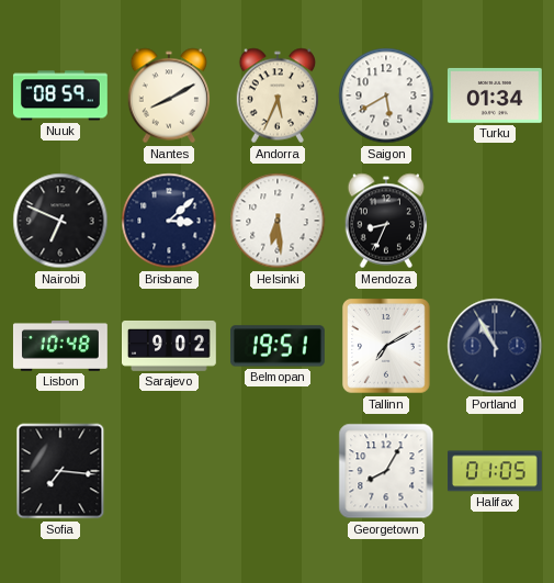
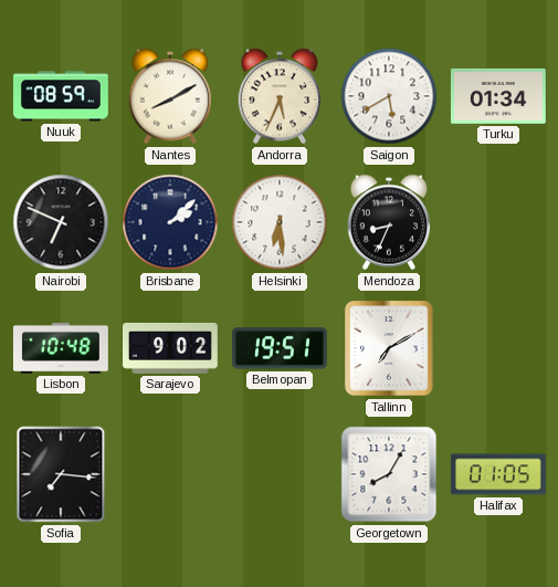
Brisbane: 3:08 -> 2:08
Portland: 10:55 -> none
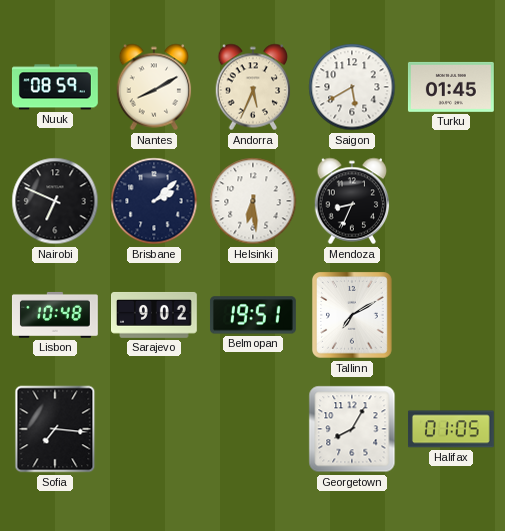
Turku: 01:34 -> 01:45
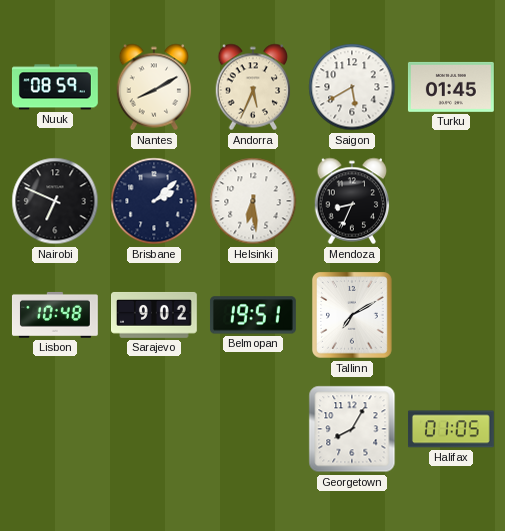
Sofia: 7:16 -> none
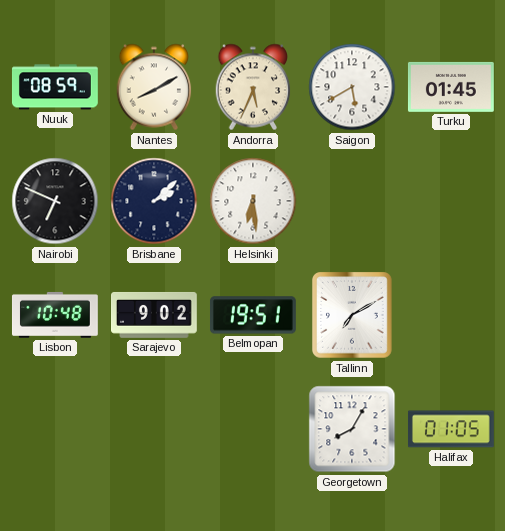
Mendoza: 8:34 -> none
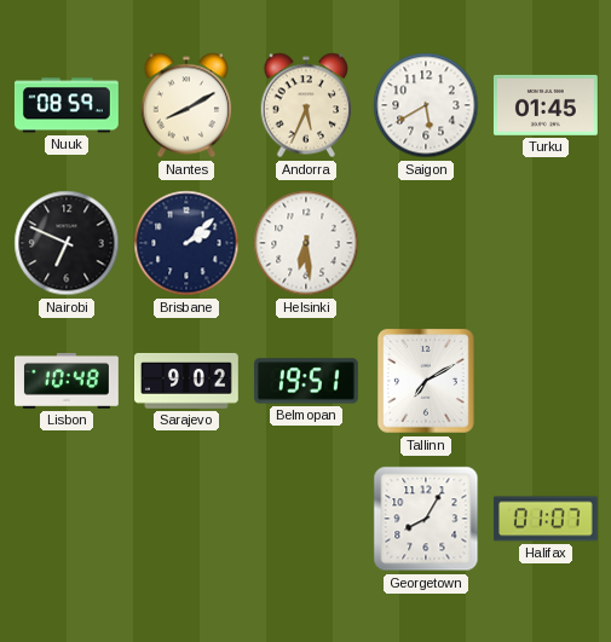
Halifax: 01:05 -> 01:07
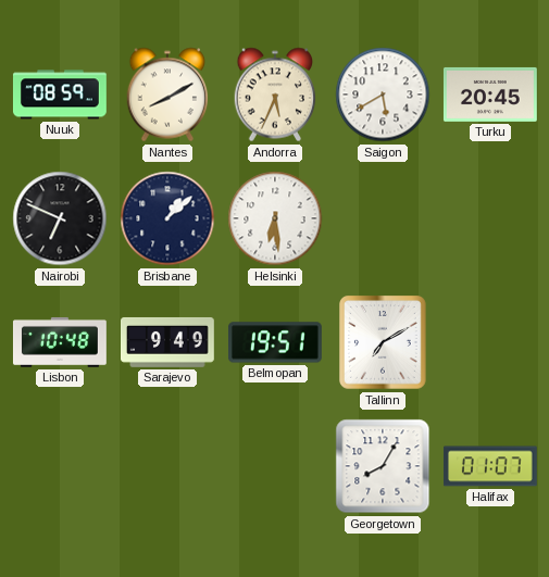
Turku: 01:45 -> 20:45
Brisbane: 2:08 -> 1:08
Sarajevo: 9:02 -> 9:49
